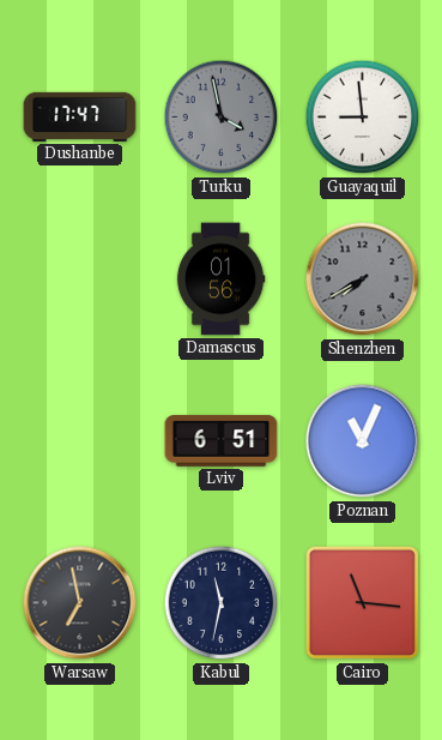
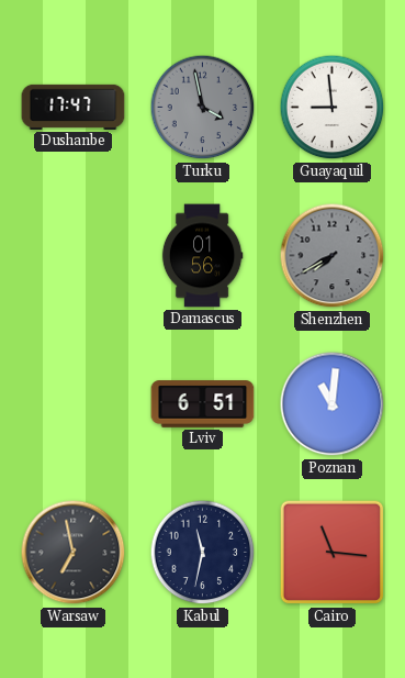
Poznan: 11:04 -> 11:01
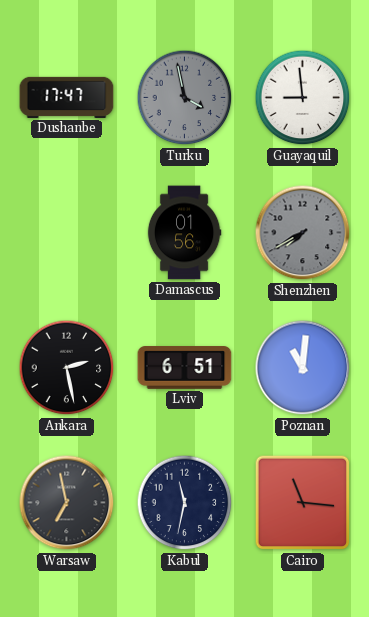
Ankara: none -> 2:28
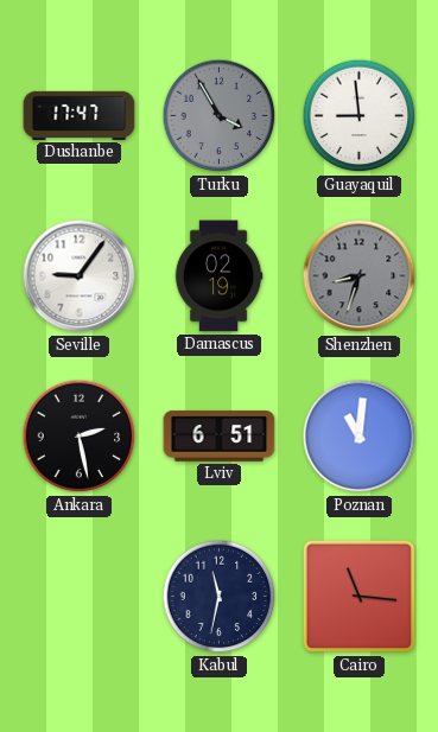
Turku: 3:58 -> 3:55
Seville: none -> 9:06
Damascus: 01:56 -> 02:19
Shenzhen: 7:40 -> 8:33
Warsaw: 6:58 -> none
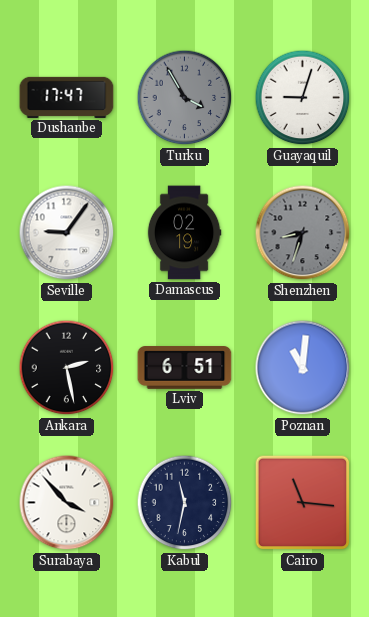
Guayaquil: 8:59 -> 9:03
Surabaya: none -> 3:53
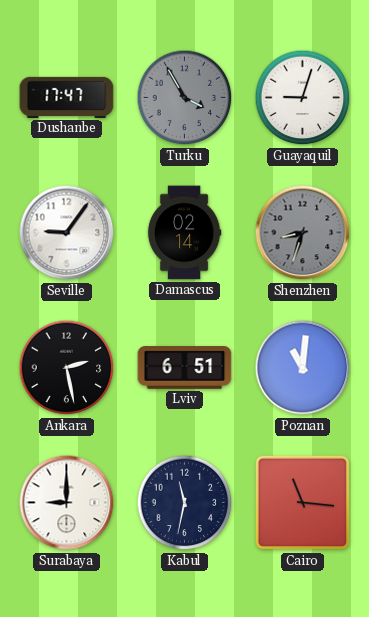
Damascus: 02:19 -> 02:14
Surabaya: 3:53 -> 9:00
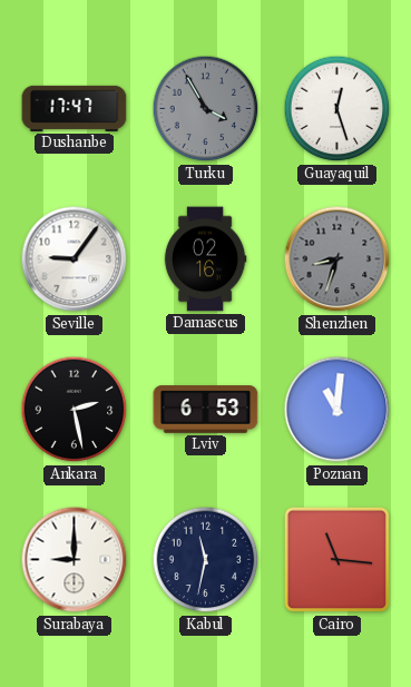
Guayaquil: 9:03 -> 12:27
Damascus: 02:14 -> 02:16
Lviv: 6:51 -> 6:53
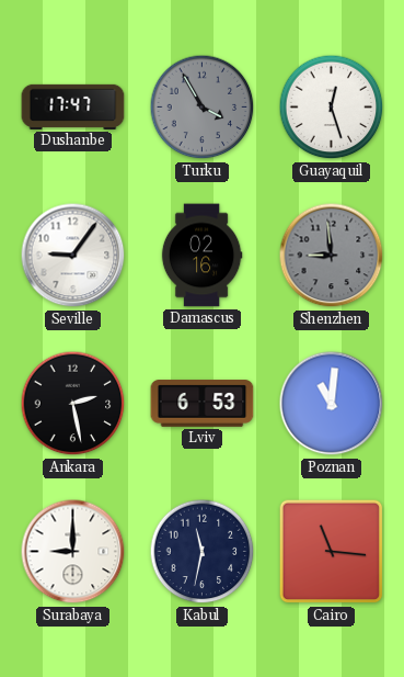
Shenzhen: 8:33 -> 8:59
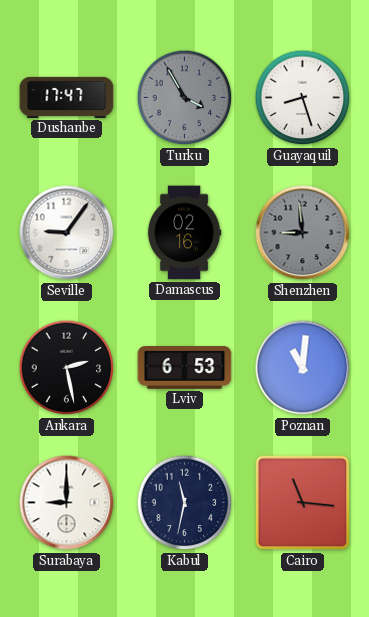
Guayaquil: 12:27 -> 8:27
